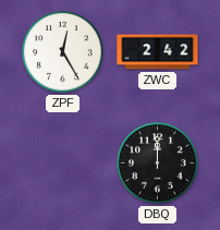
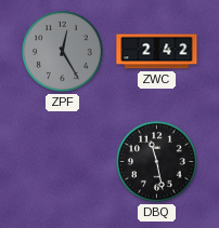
ZPF dial: white -> grey
DBQ: 12:00 -> 11:28
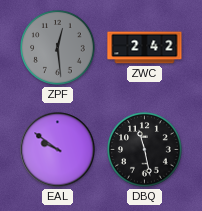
ZPF: 12:25 -> 12:29
EAL: none -> 9:51
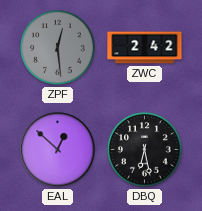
EAL: 9:51 -> 12:52
DBQ: 11:28 -> 6:28
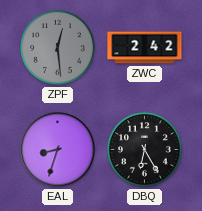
EAL: 12:52 -> 8:33
DBQ: 6:28 -> 6:25
